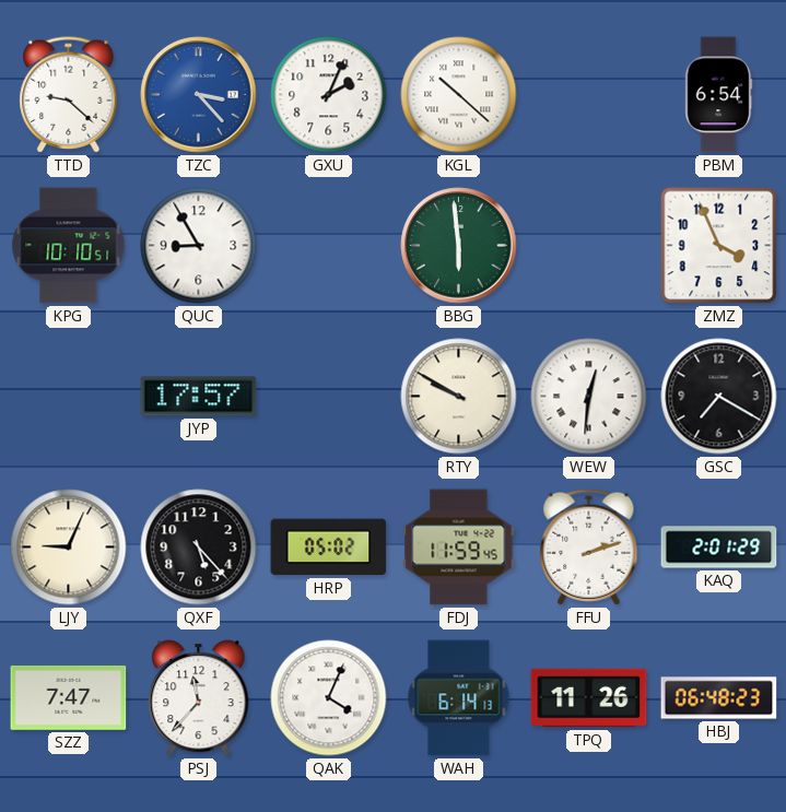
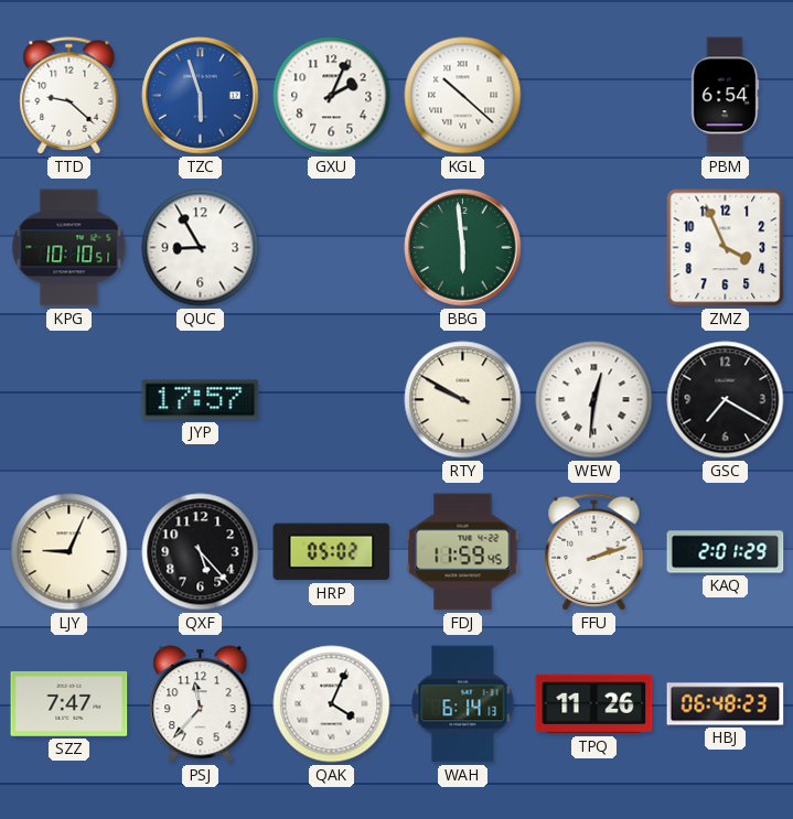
TZC: 3:23 -> 5:57
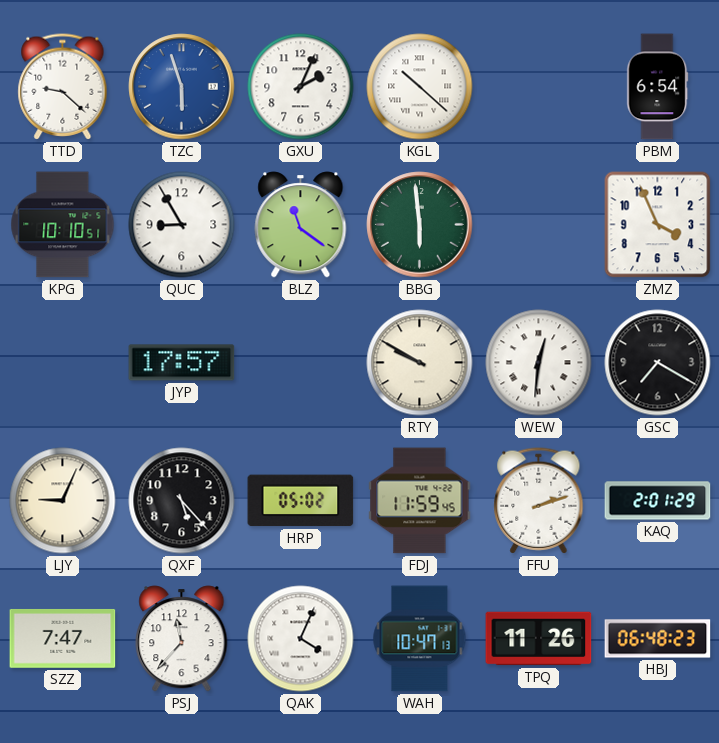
BLZ: none -> 11:21
WAH: 6:14 -> 10:47
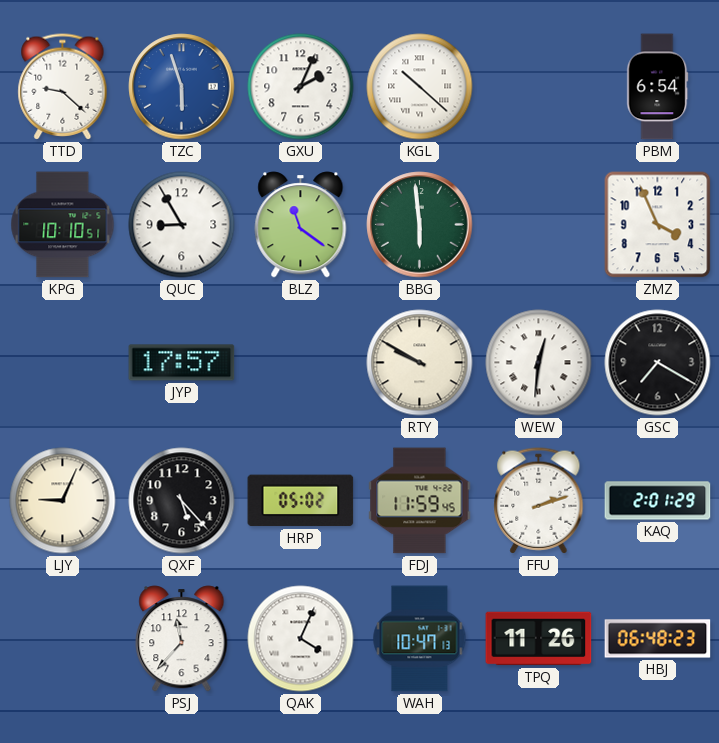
SZZ: 7:47 -> none
